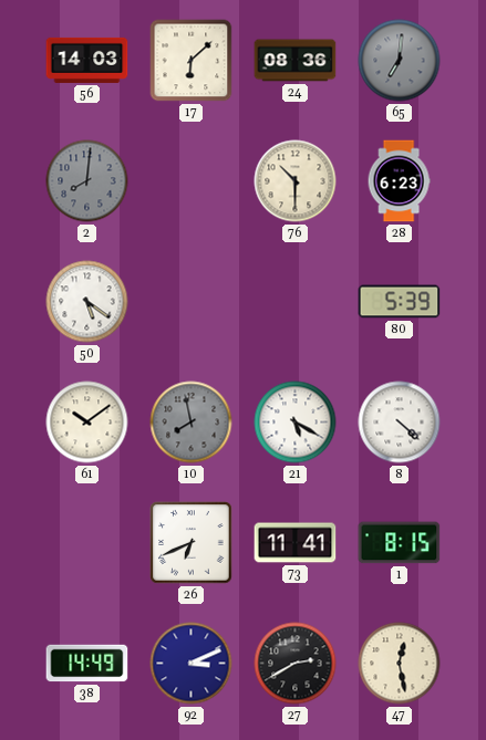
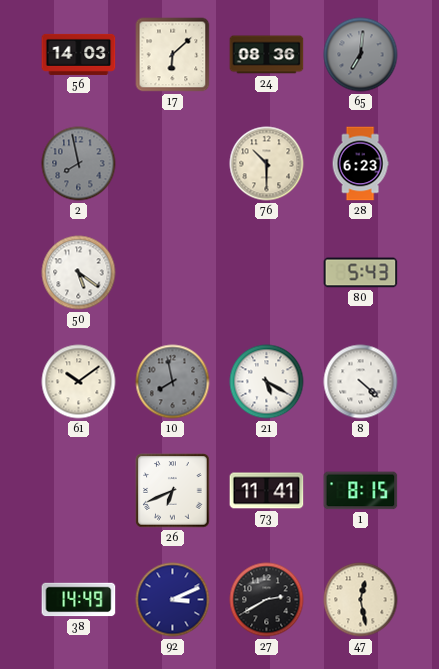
2: 8:01 -> 7:58
80: 5:39 -> 5:43
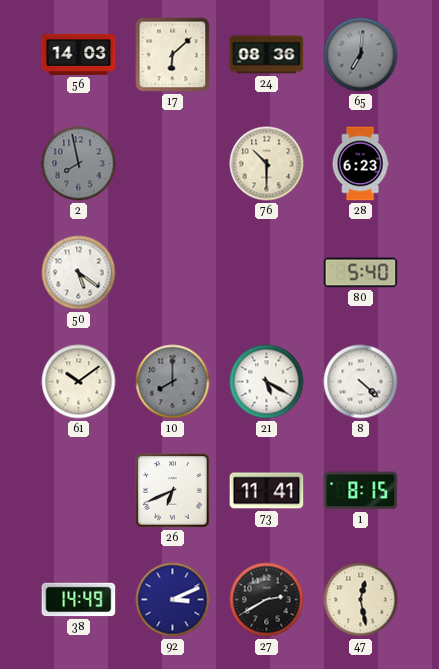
80: 5:43 -> 5:40
10: 7:58 -> 8:00
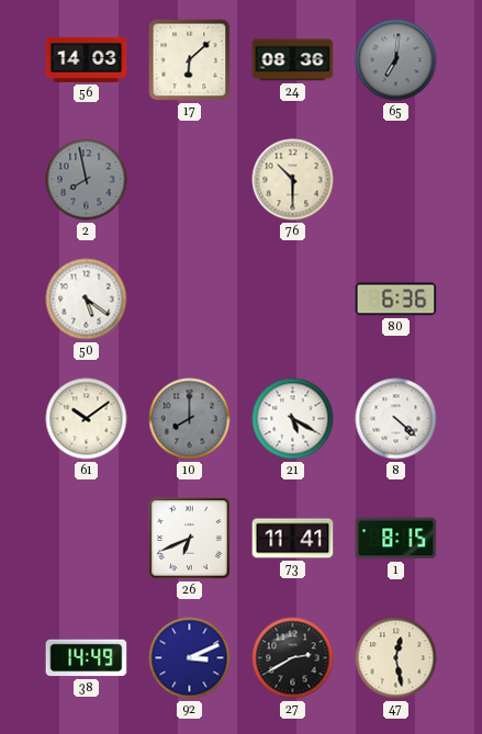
28: 6:23 -> none
80: 5:40 -> 6:36
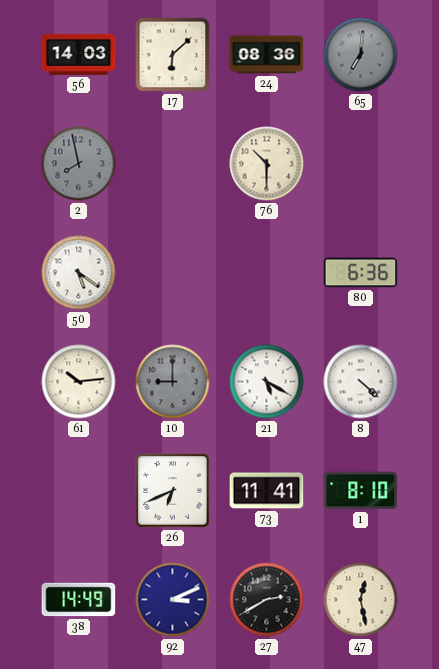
61: 10:09 -> 10:14
10: 8:00 -> 9:00
1: 8:15 -> 8:10
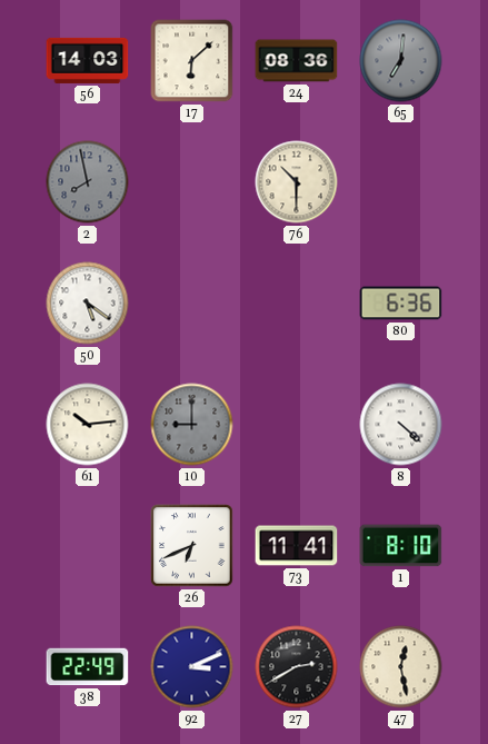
21: 5:20 -> none
38: 14:49 -> 22:49
